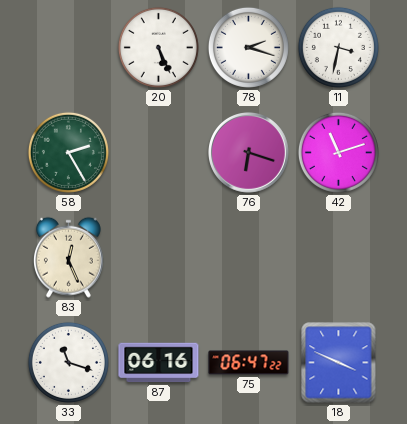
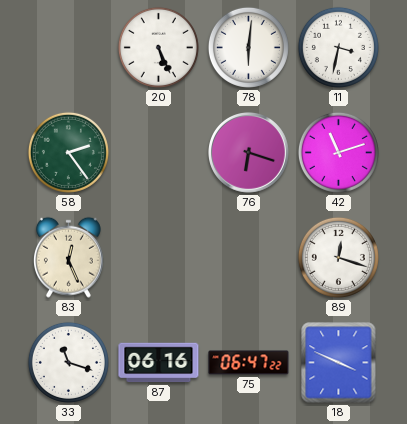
78: 2:18 -> 6:01
58: 2:25 -> 2:24
89: none -> 12:18
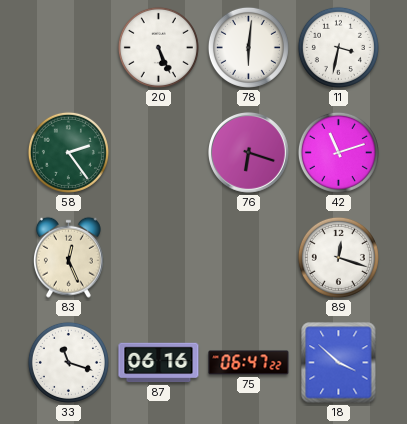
18: 3:49 -> 3:52
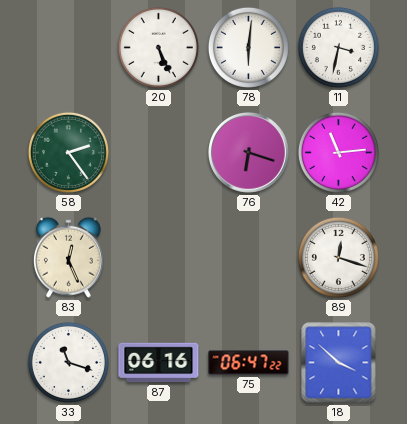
42: 11:12 -> 11:14
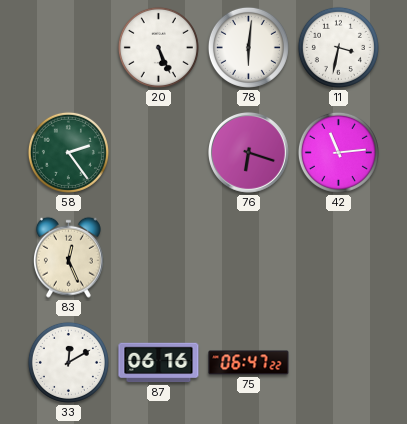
89: 12:18 -> none
33: 11:18 -> 12:10
18: 3:52 -> none
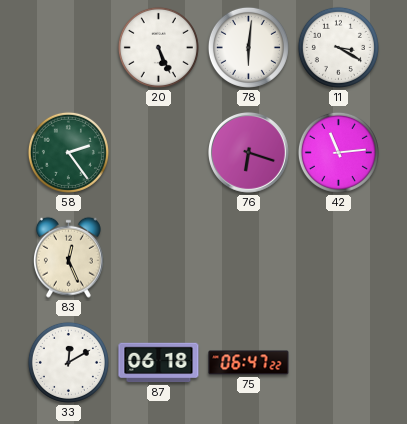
11: 3:32 -> 3:20
87: 06:16 -> 06:18
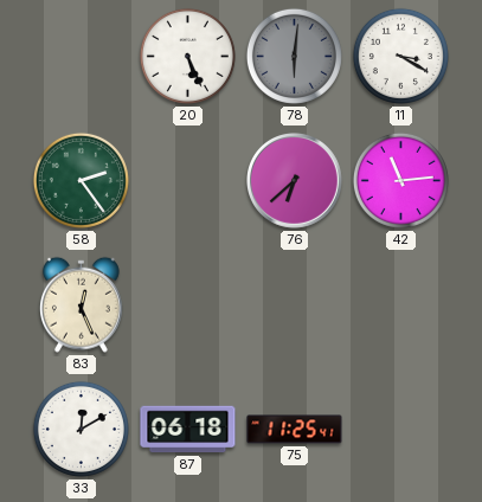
78 dial: white -> grey
76: 6:18 -> 6:38
75: 06:47 -> 11:25
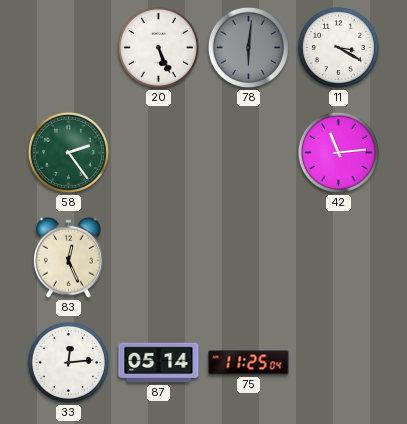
76: 6:38 -> none
33: 12:10 -> 12:14
87: 06:18 -> 05:14
75: 11:25:41 -> 11:25:04
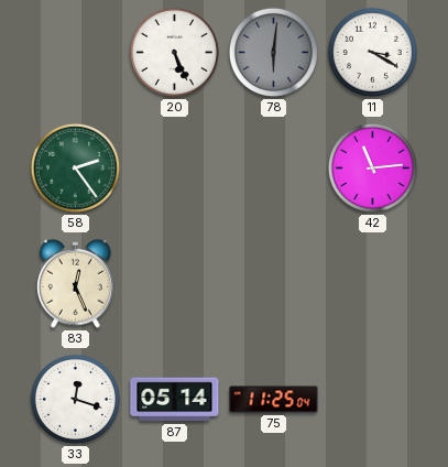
33: 12:14 -> 12:18
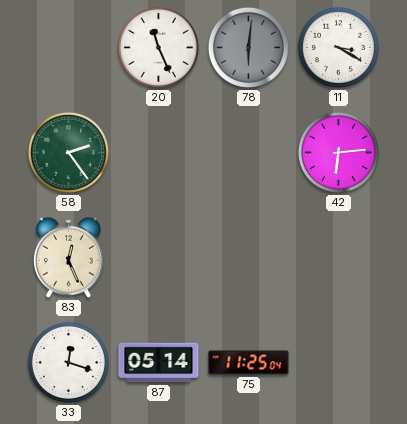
20: 5:26 -> 11:26
42: 11:14 -> 6:14
